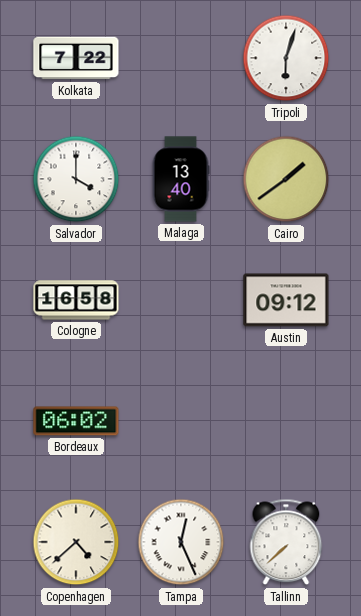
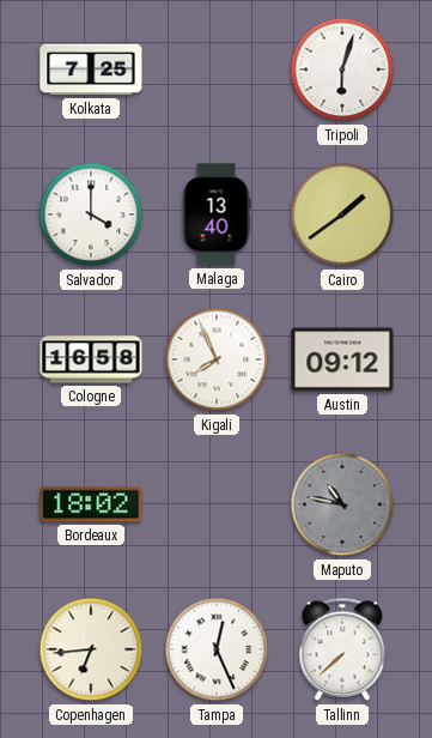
Kolkata: 7:22 -> 7:25
Kigali: none -> 7:56
Bordeaux: 06:02 -> 18:02
Maputo: none -> 10:47
Copenhagen: 4:38 -> 6:44
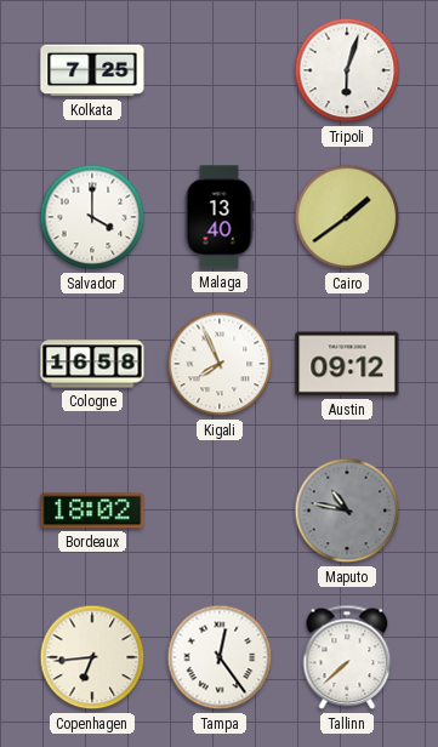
Tampa: 12:26 -> 12:24
